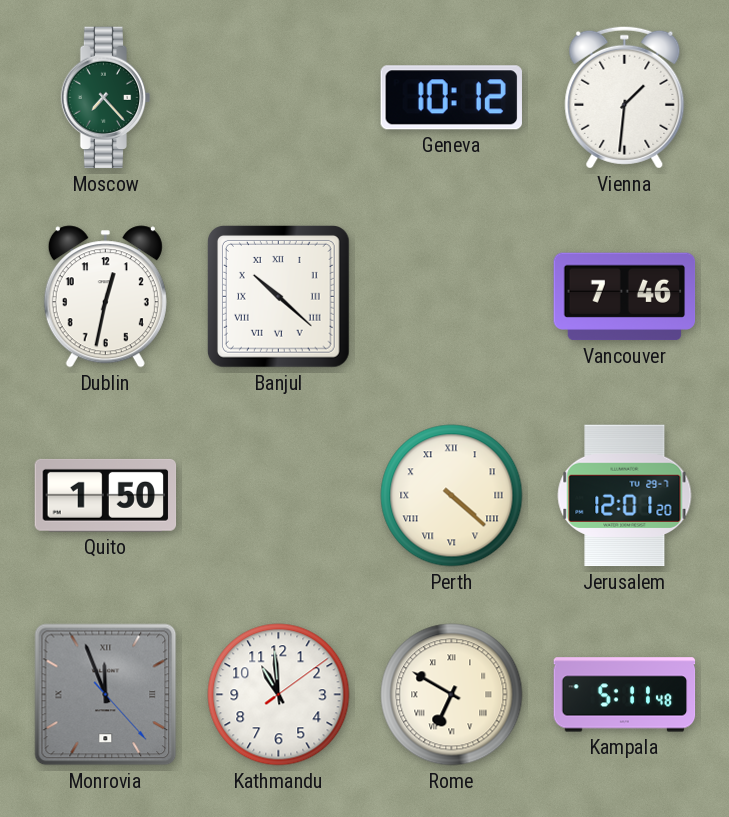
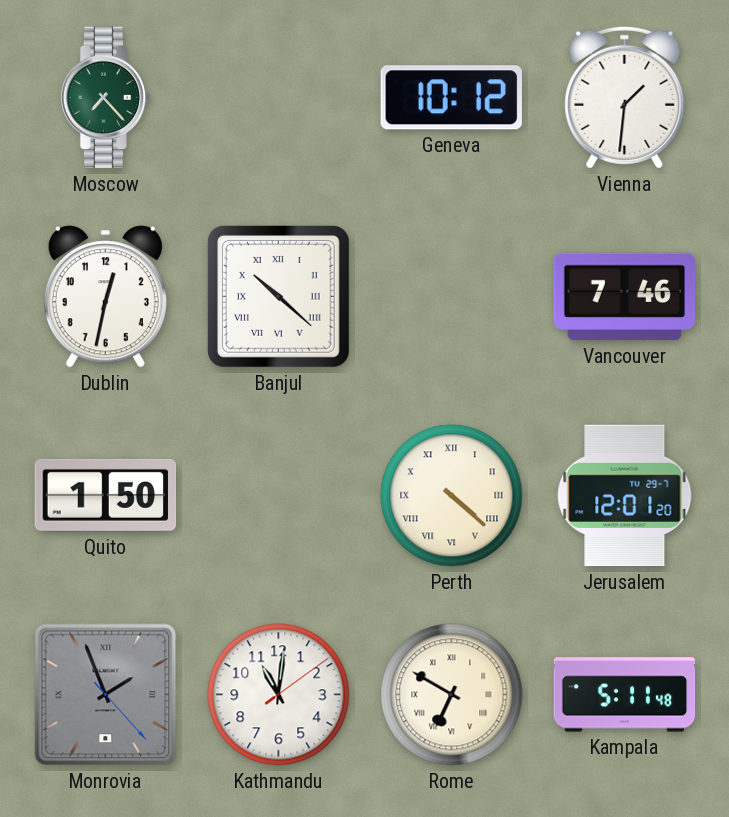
Monrovia: 11:56 -> 1:56
Kathmandu: 10:59 -> 11:01
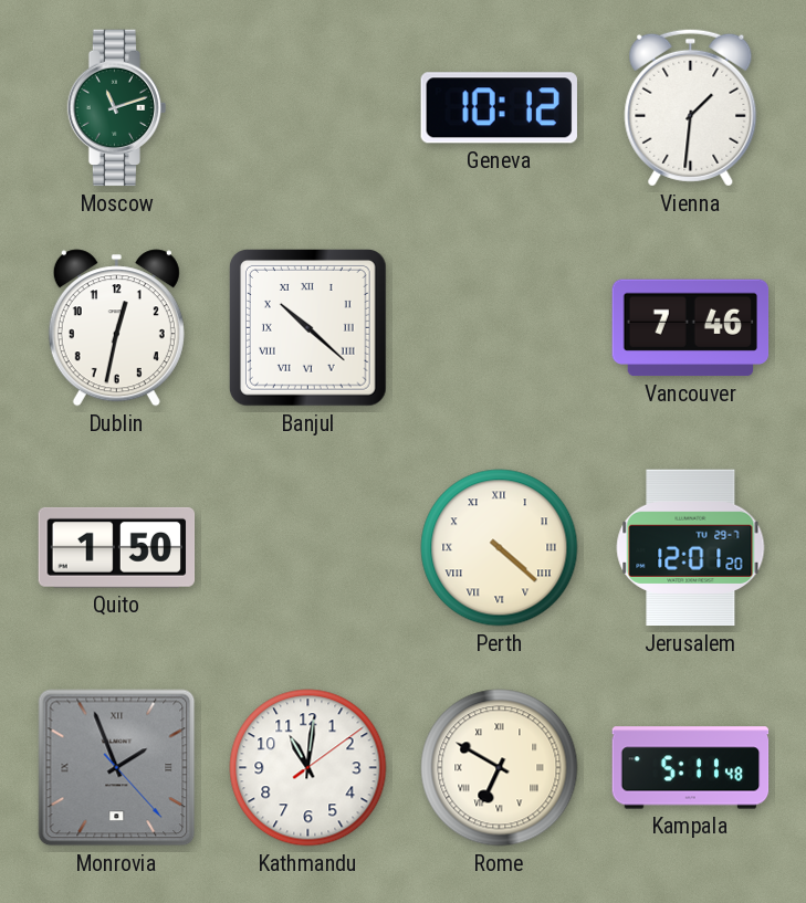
Moscow: 7:23 -> 11:12
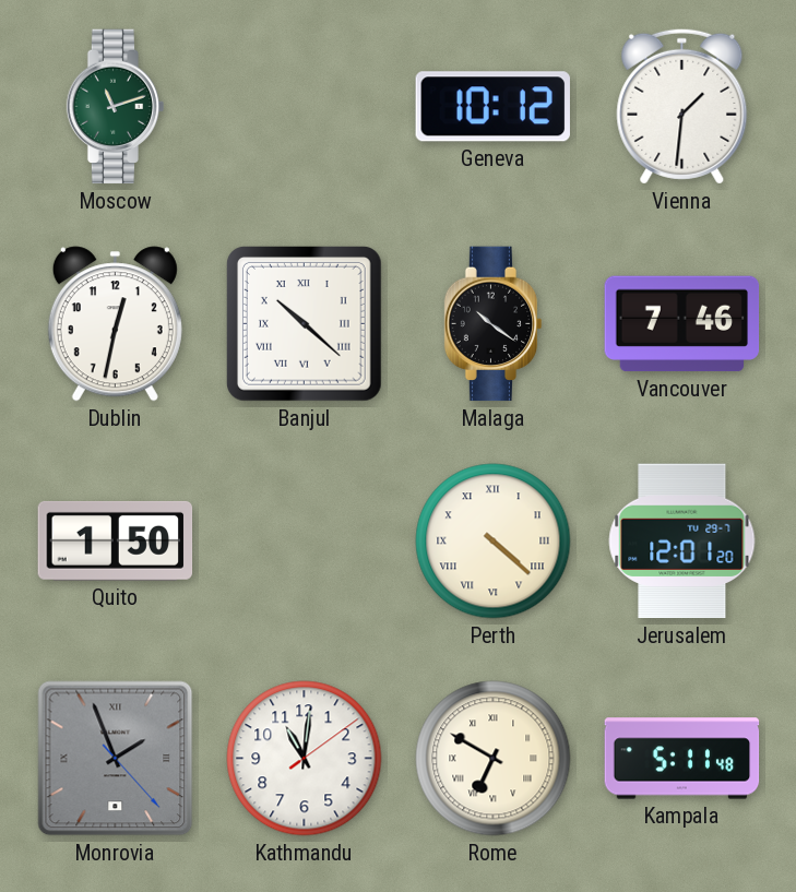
Malaga: none -> 10:21
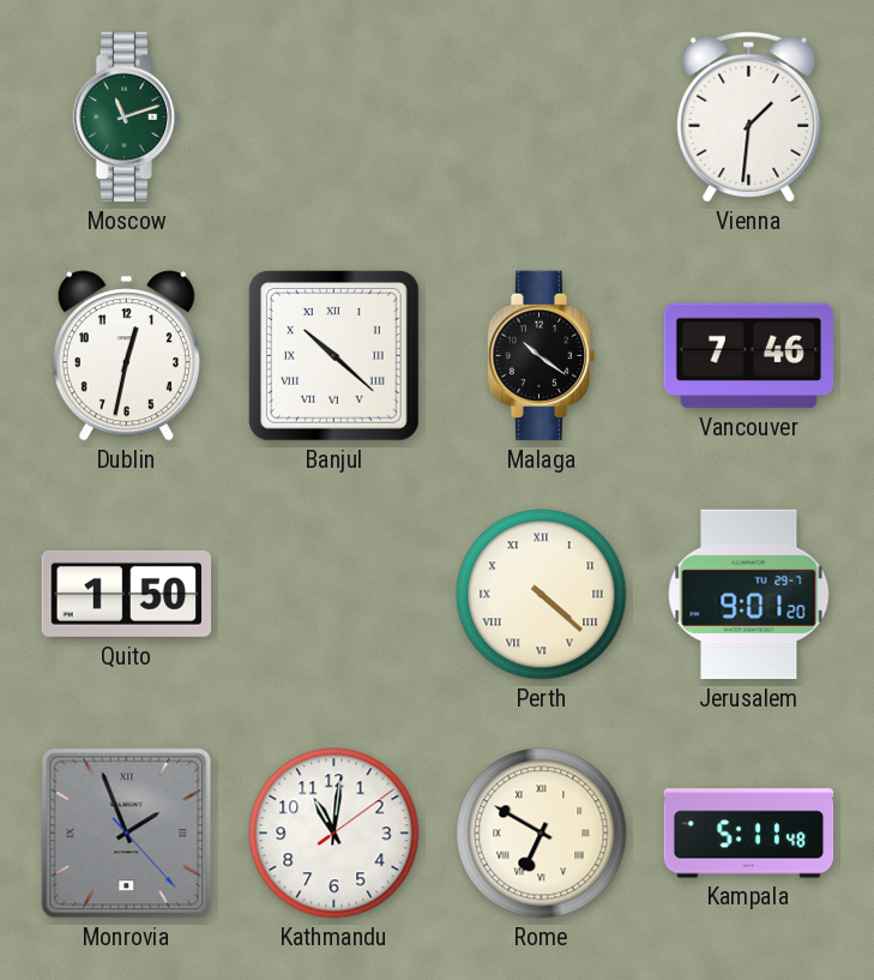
Geneva: 10:12 -> none
Jerusalem: 12:01 -> 9:01
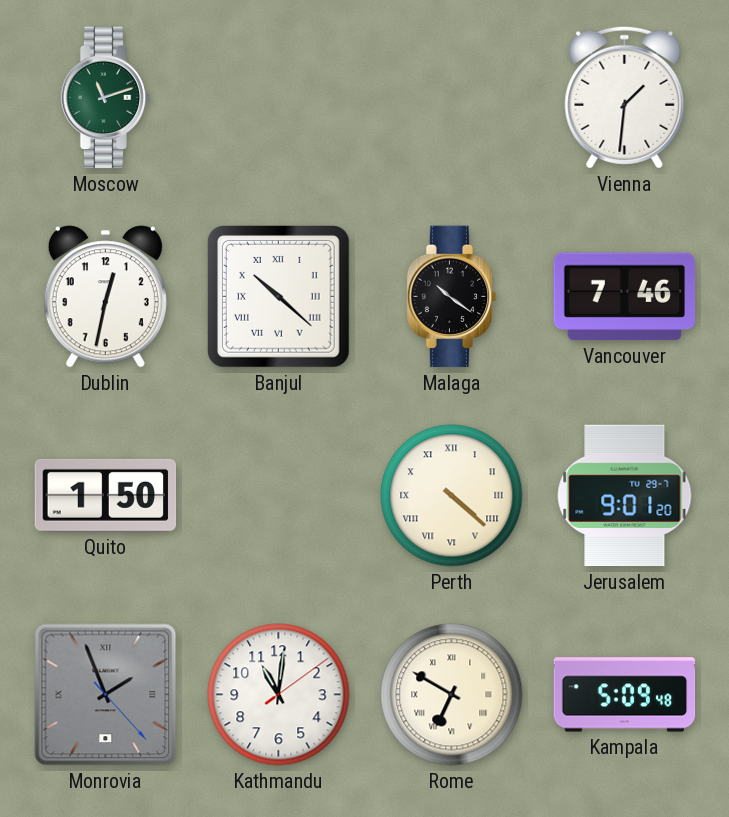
Kampala: 5:11 -> 5:09
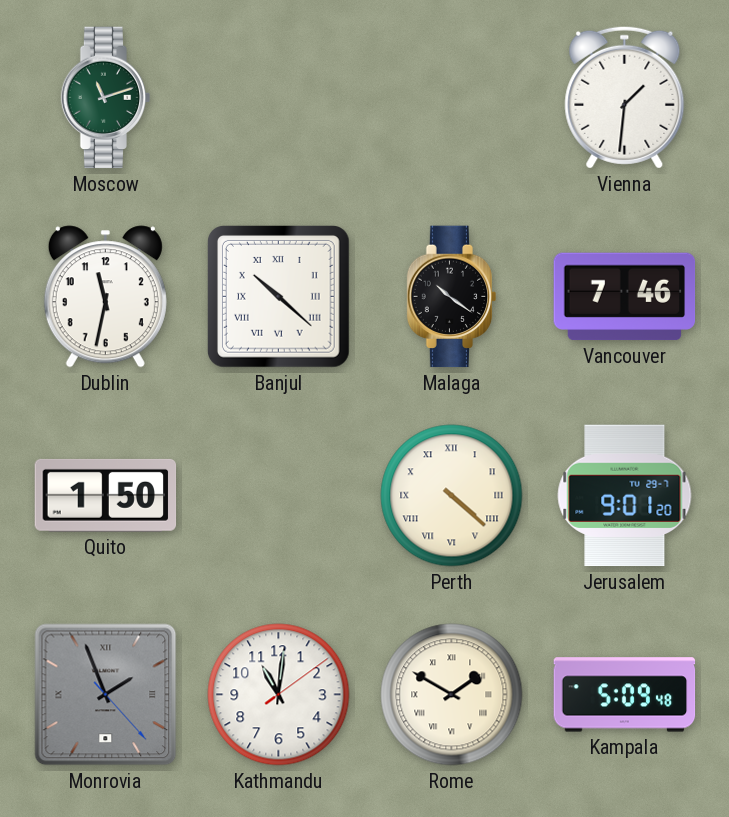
Dublin: 12:32 -> 11:32
Rome: 6:50 -> 1:50
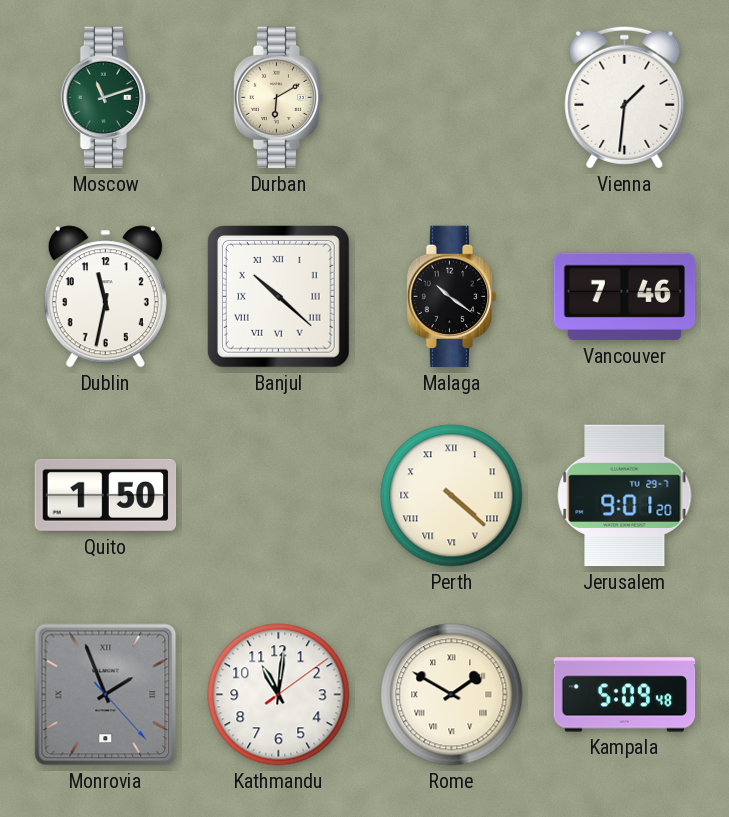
Durban: none -> 6:10
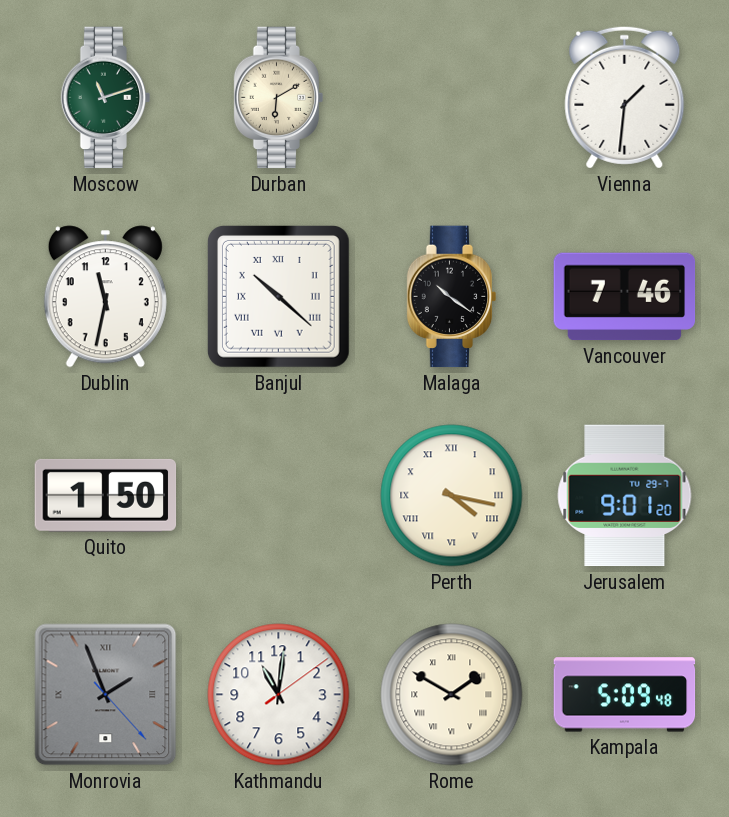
Perth: 4:22 -> 4:17
